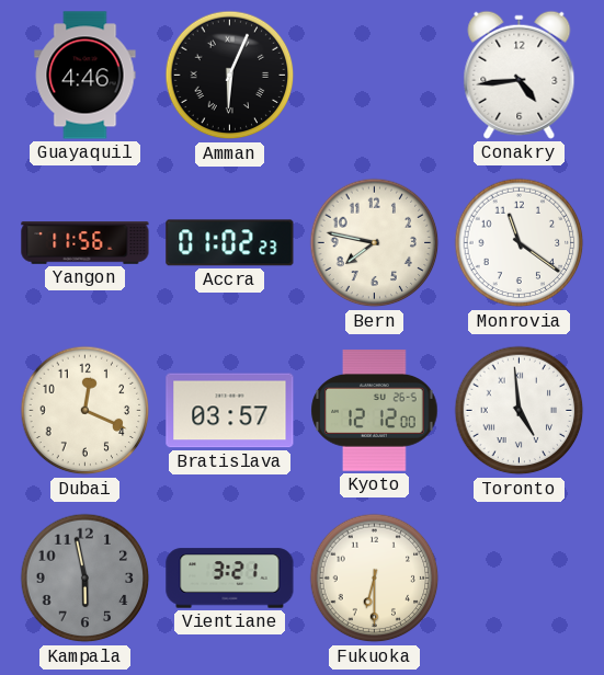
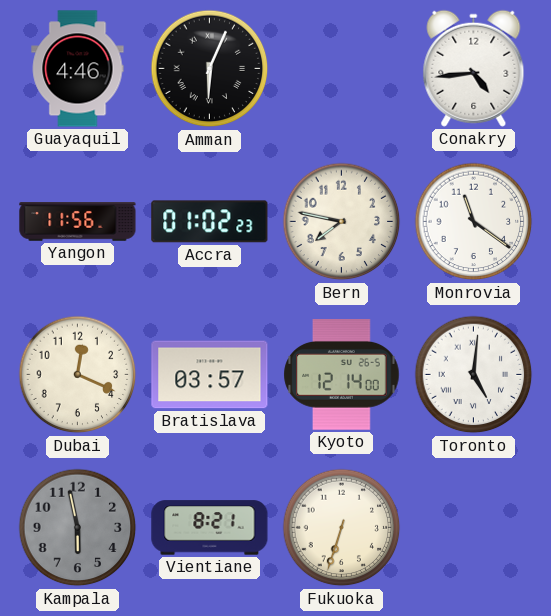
Kyoto: 12:12 -> 12:14
Toronto: 4:59 -> 5:01
Vientiane: 3:21 -> 8:21
Fukuoka: 6:30 -> 6:33
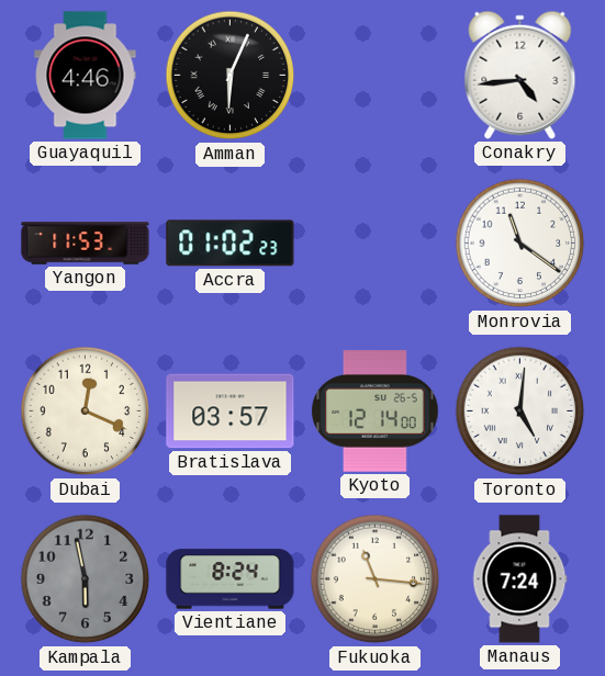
Yangon: 11:56 -> 11:53
Bern: 7:47 -> none
Vientiane: 8:21 -> 8:24
Fukuoka: 6:33 -> 11:16
Manaus: none -> 7:24
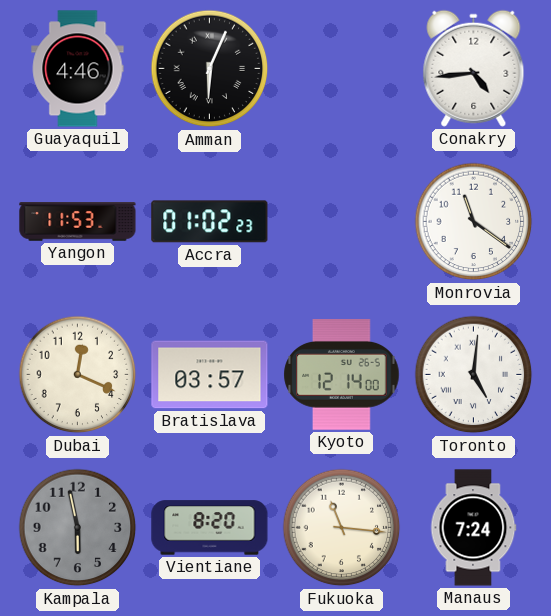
Vientiane: 8:24 -> 8:20
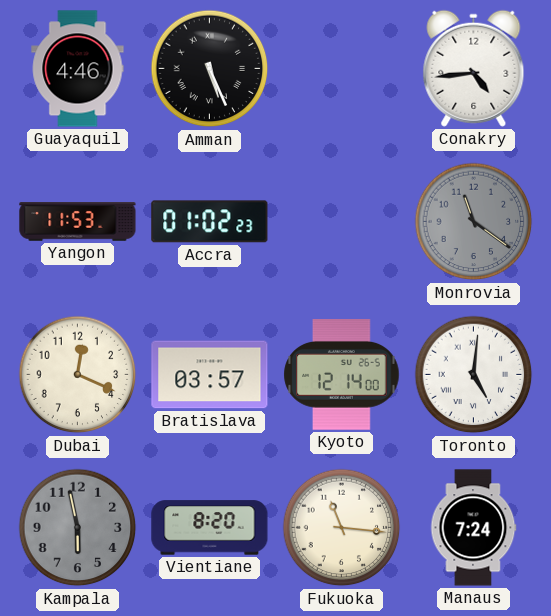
Amman: 6:04 -> 5:26
Monrovia dial: white -> grey
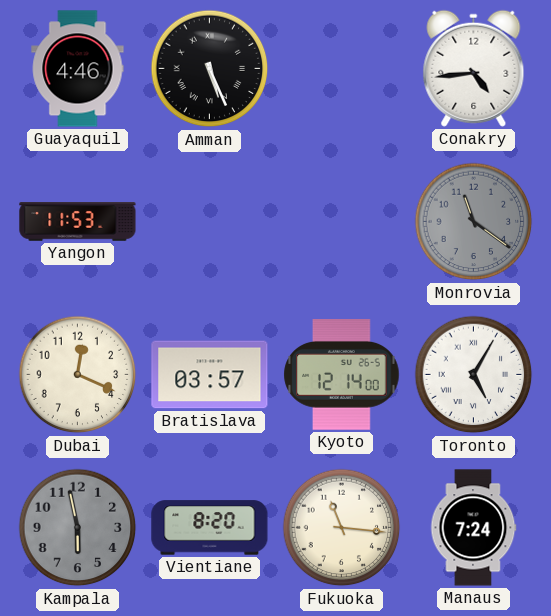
Accra: 01:02 -> none
Toronto: 5:01 -> 5:05
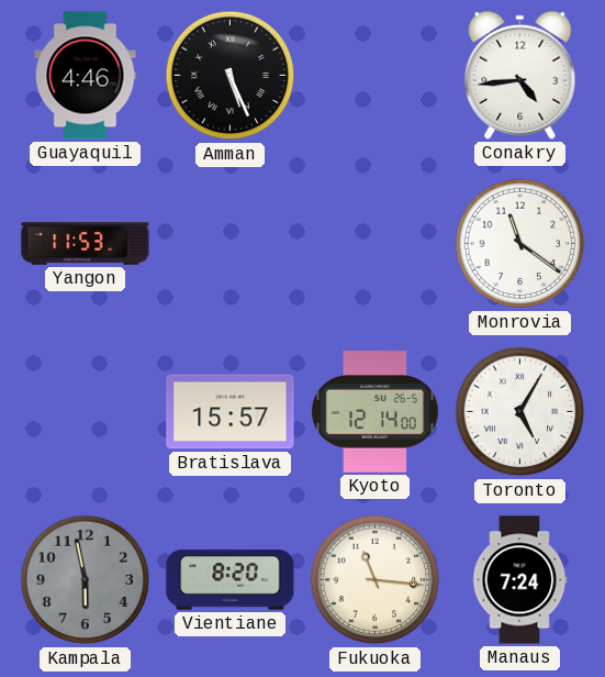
Monrovia dial: grey -> white
Dubai: 12:19 -> none
Bratislava: 03:57 -> 15:57
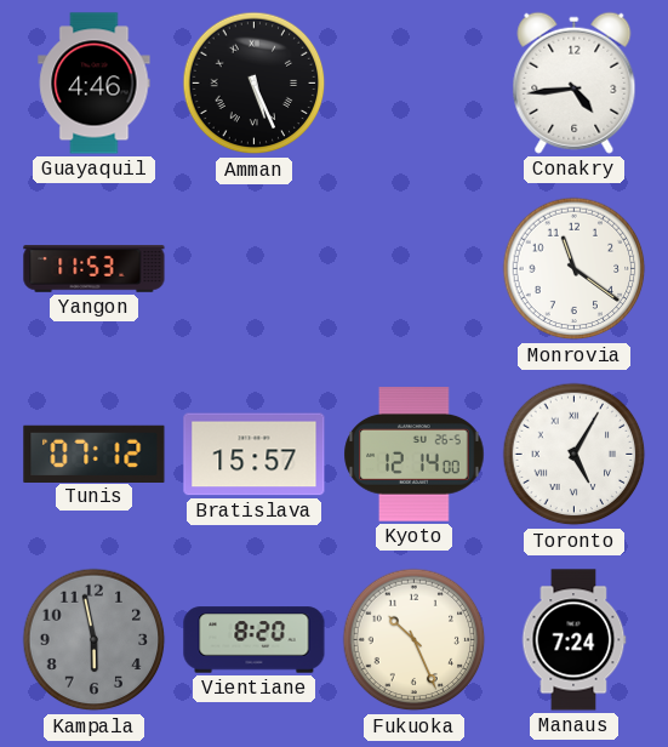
Tunis: none -> 07:12
Fukuoka: 11:16 -> 10:26
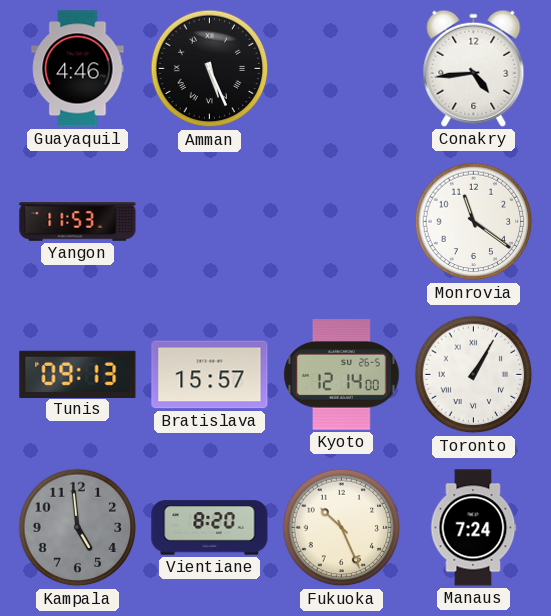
Tunis: 07:12 -> 09:13
Toronto: 5:05 -> 1:05
Kampala: 5:58 -> 4:59
